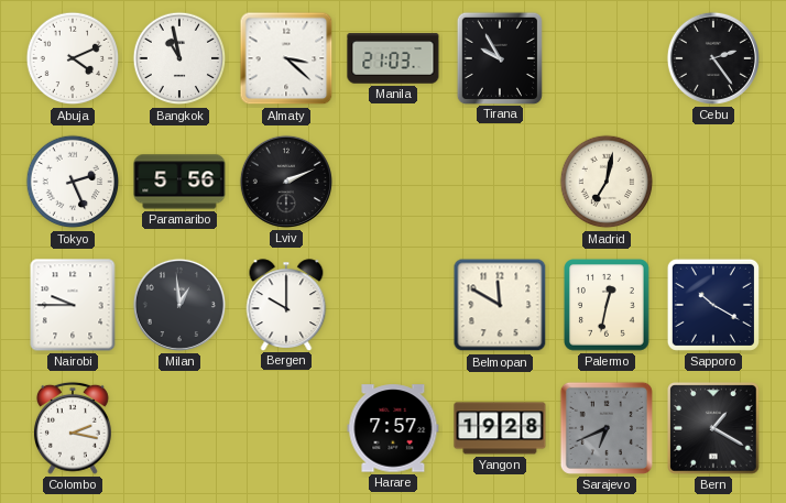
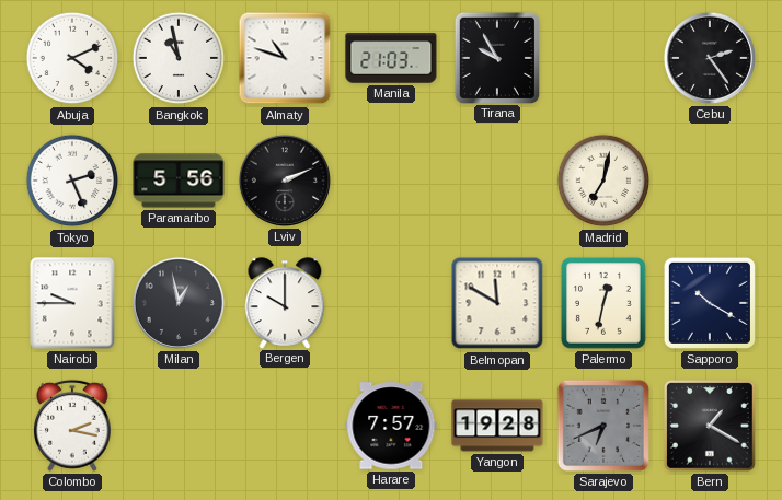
Almaty: 3:22 -> 10:48
Milan: 12:59 -> 12:58
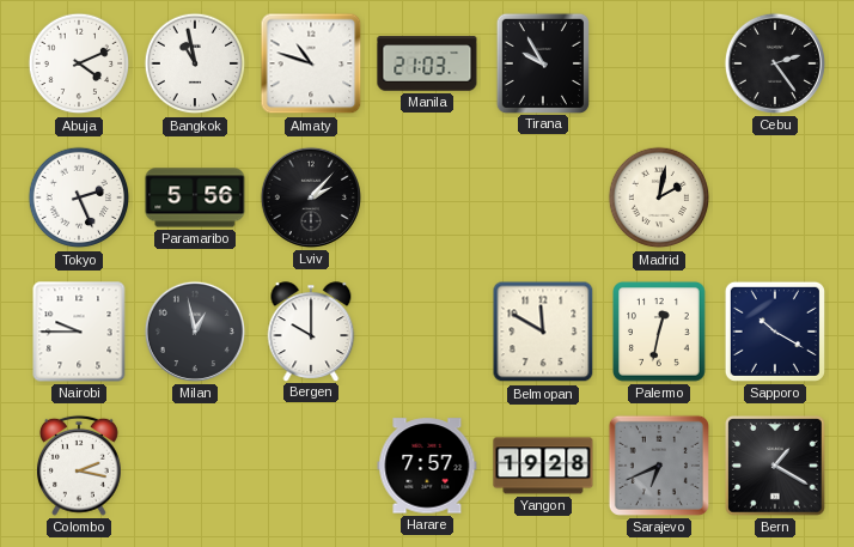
Lviv: 2:11 -> 2:07
Madrid: 7:02 -> 2:02
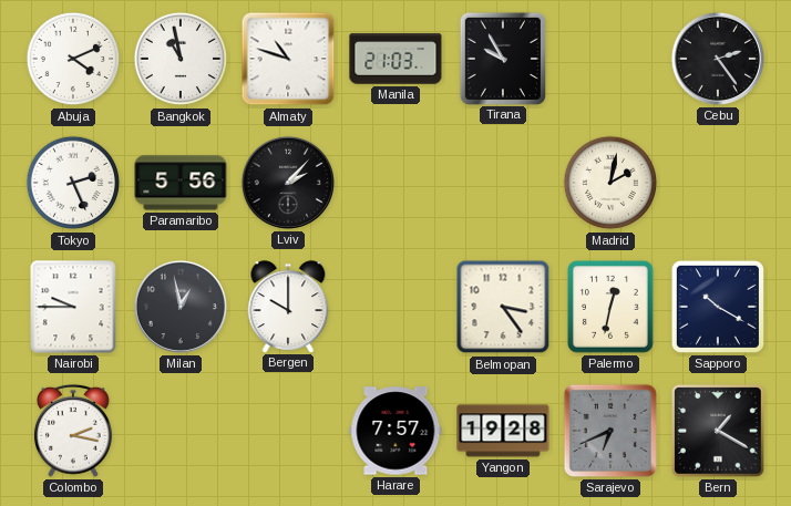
Belmopan: 11:50 -> 3:24
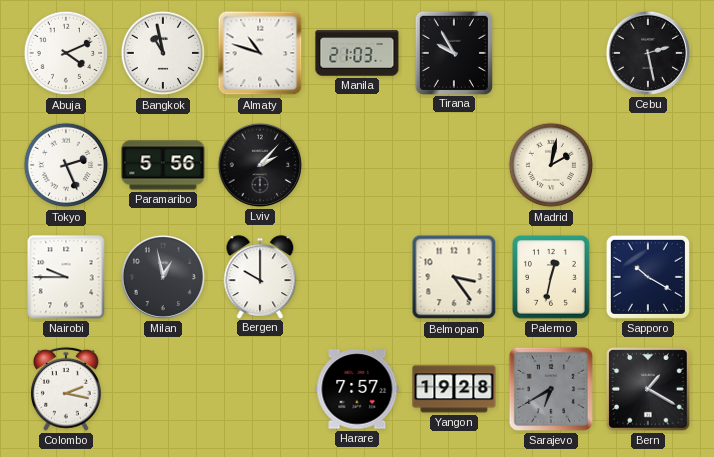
Cebu: 2:24 -> 2:28
Sarajevo: 6:41 -> 6:40
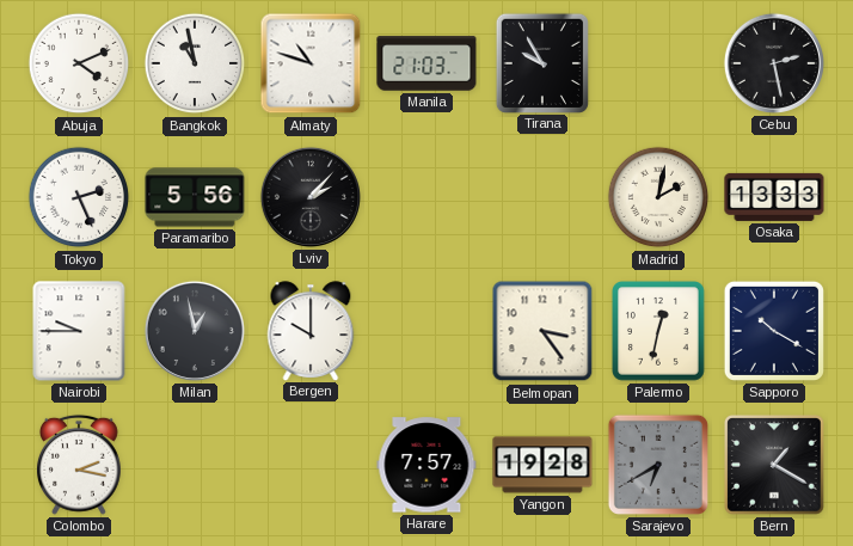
Osaka: none -> 13:33
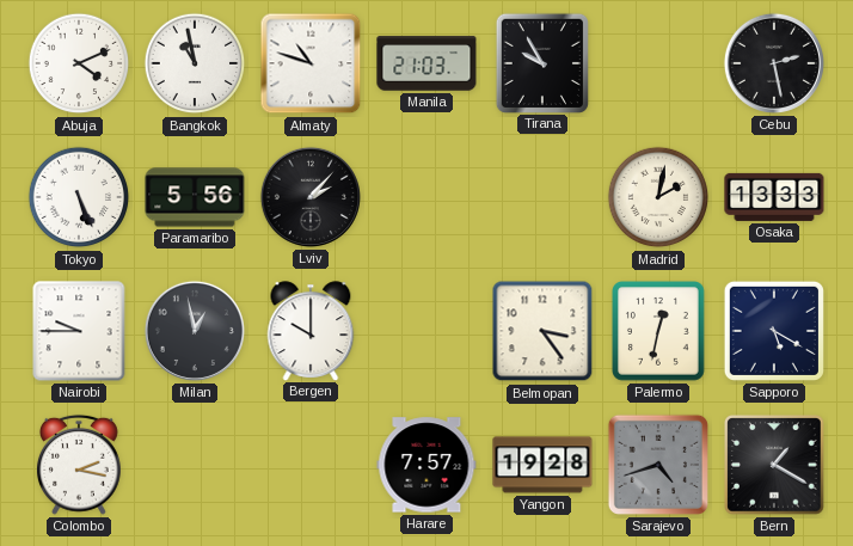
Tokyo: 2:26 -> 5:26
Sapporo: 10:20 -> 5:20
Sarajevo: 6:40 -> 4:42
